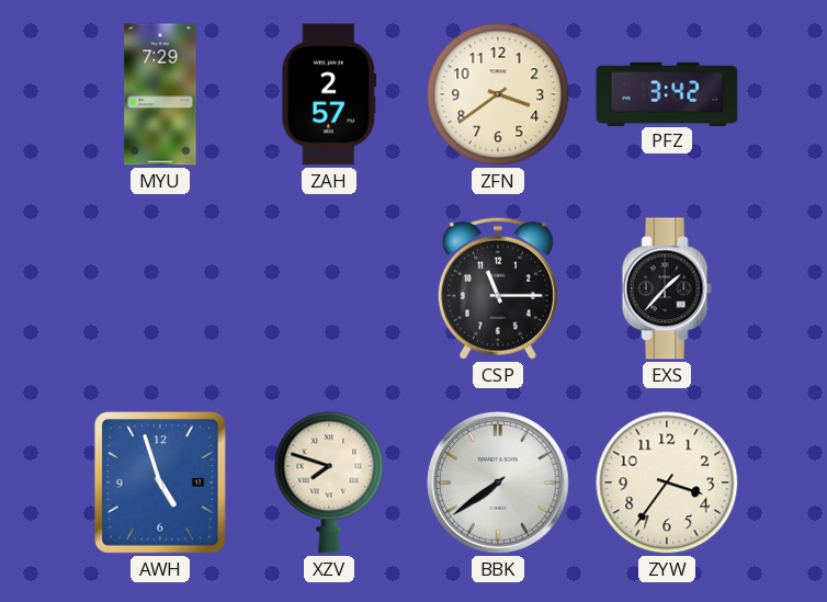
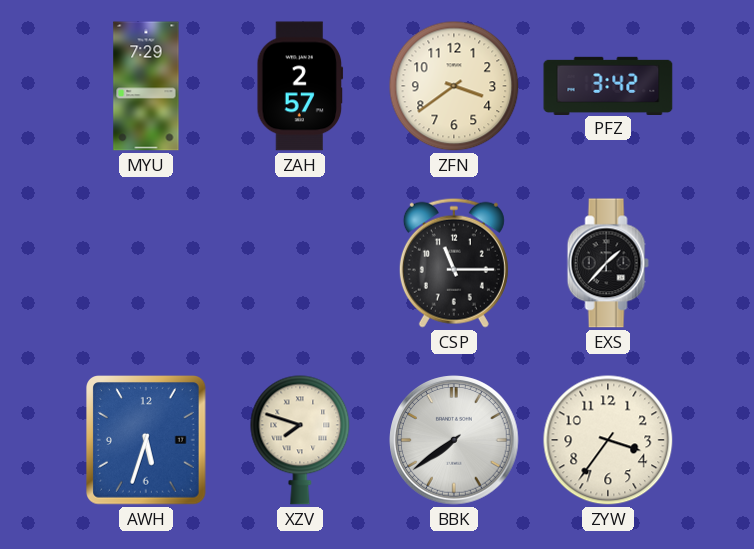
AWH: 4:57 -> 5:33
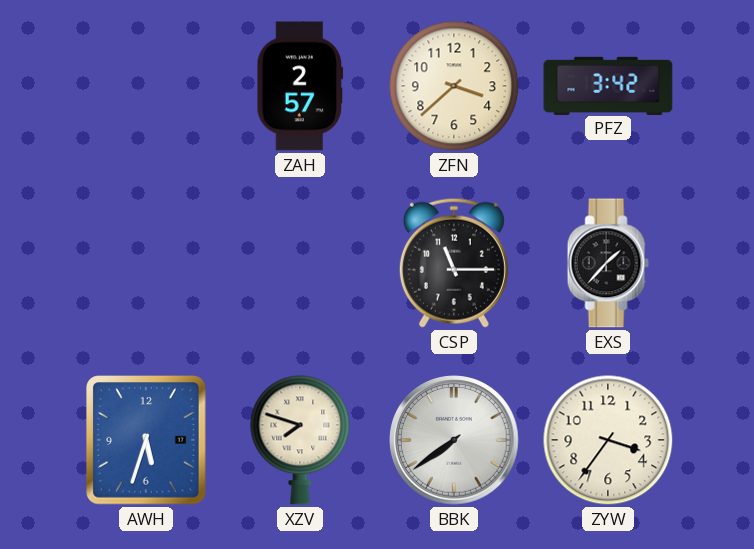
MYU: 7:29 -> none
ZFN: 3:39 -> 3:38
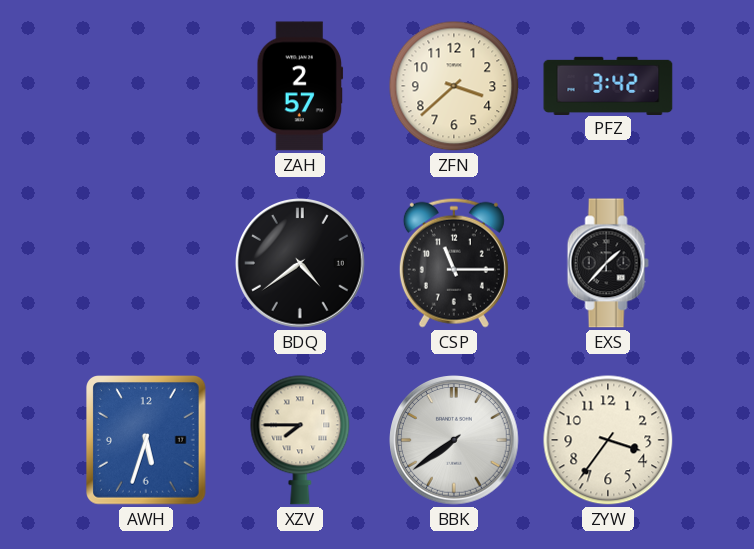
BDQ: none -> 4:39
XZV: 7:48 -> 7:45
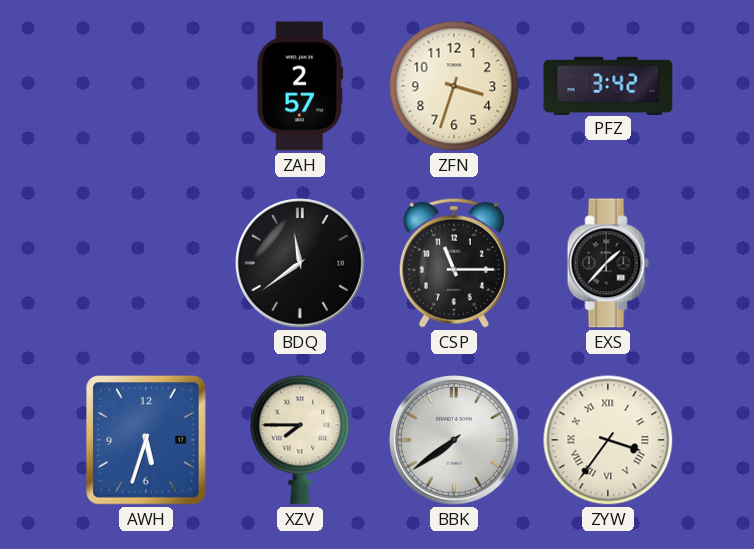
ZFN: 3:38 -> 3:33
BDQ: 4:39 -> 11:39
ZYW numerals: Arabic -> Roman
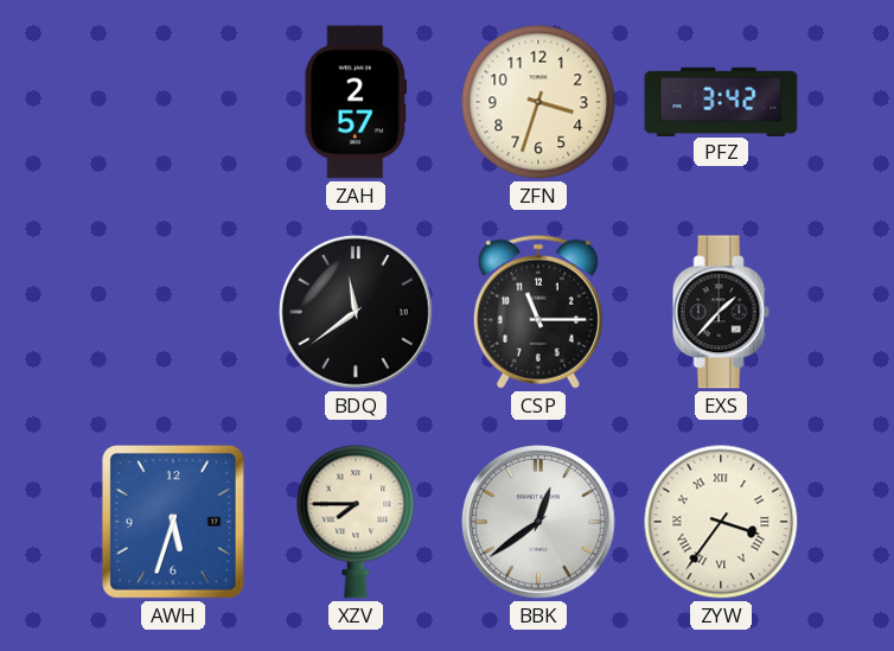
BBK: 7:39 -> 12:39
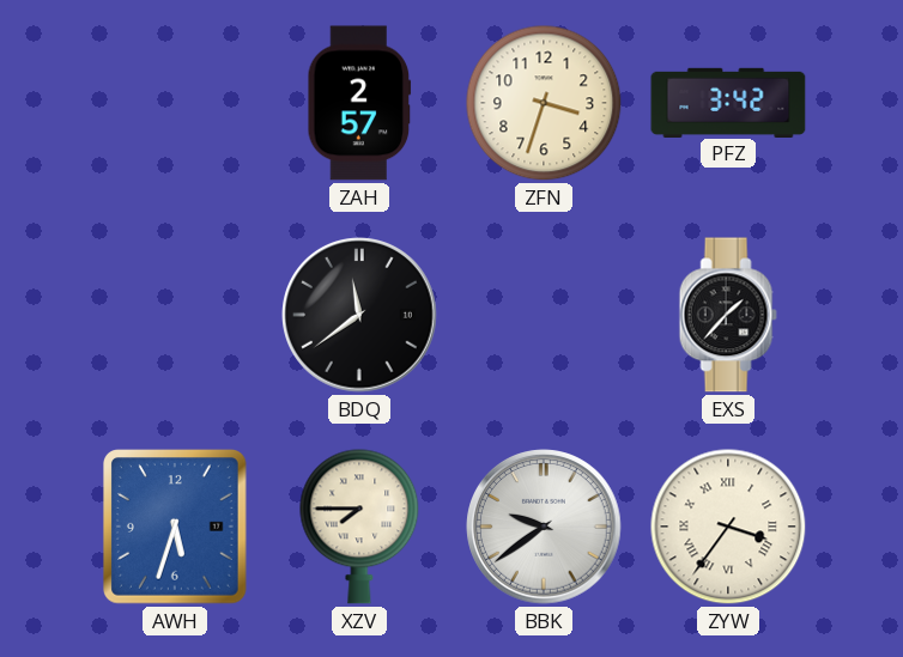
CSP: 11:15 -> none
BBK: 12:39 -> 9:39
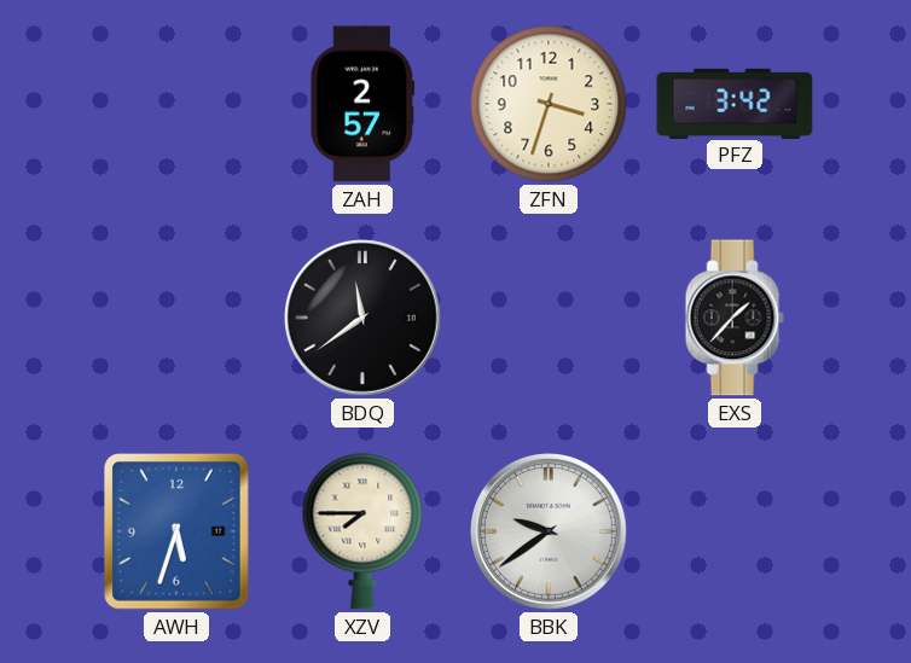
ZYW: 3:36 -> none
